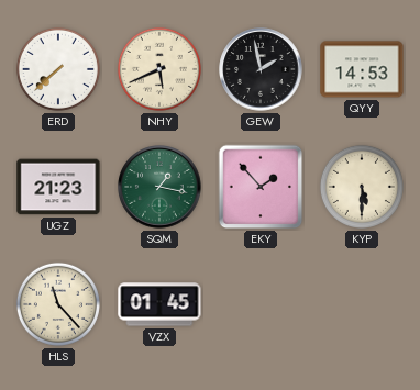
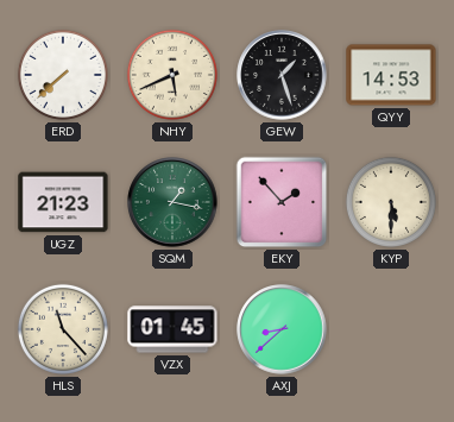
GEW: 1:58 -> 1:27
AXJ: none -> 8:38
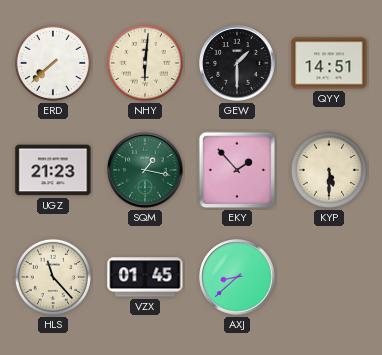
NHY: 5:41 -> 6:01
GEW: 1:27 -> 1:30
QYY: 14:53 -> 14:51
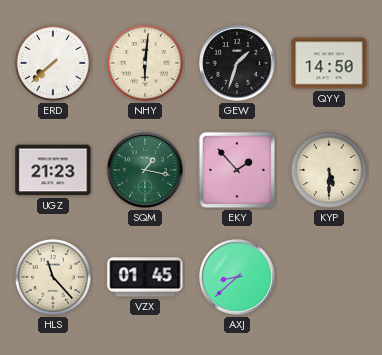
GEW: 1:30 -> 1:33
QYY: 14:51 -> 14:50
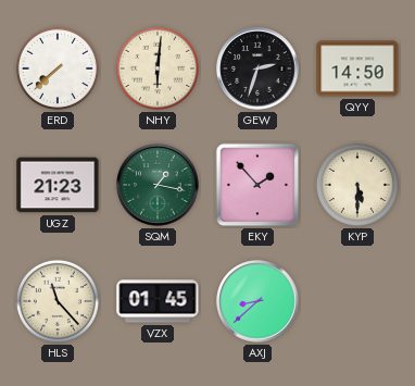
GEW: 1:33 -> 2:33
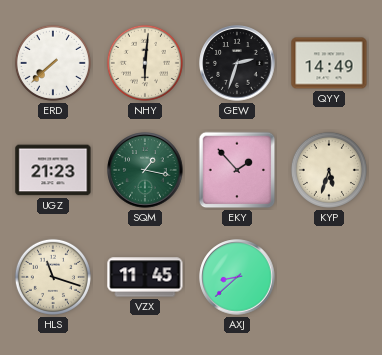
QYY: 14:50 -> 14:49
KYP: 5:30 -> 5:33
HLS: 11:23 -> 11:18
VZX: 01:45 -> 11:45
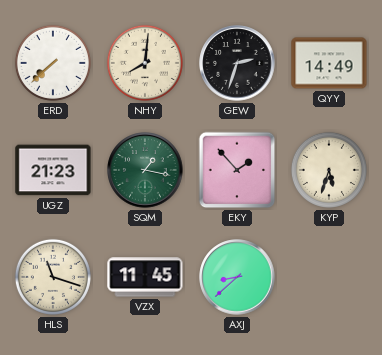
NHY: 6:01 -> 8:01
